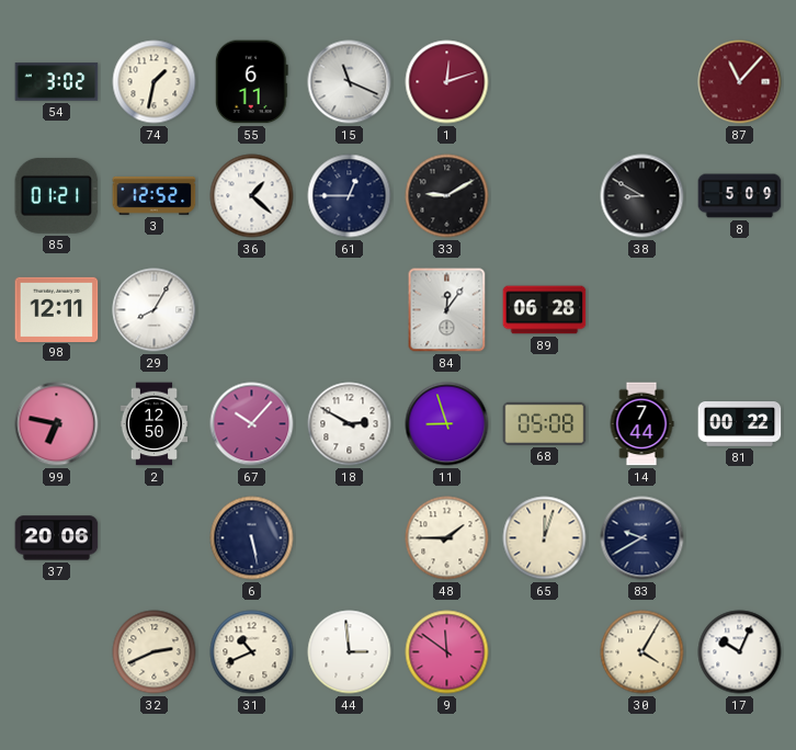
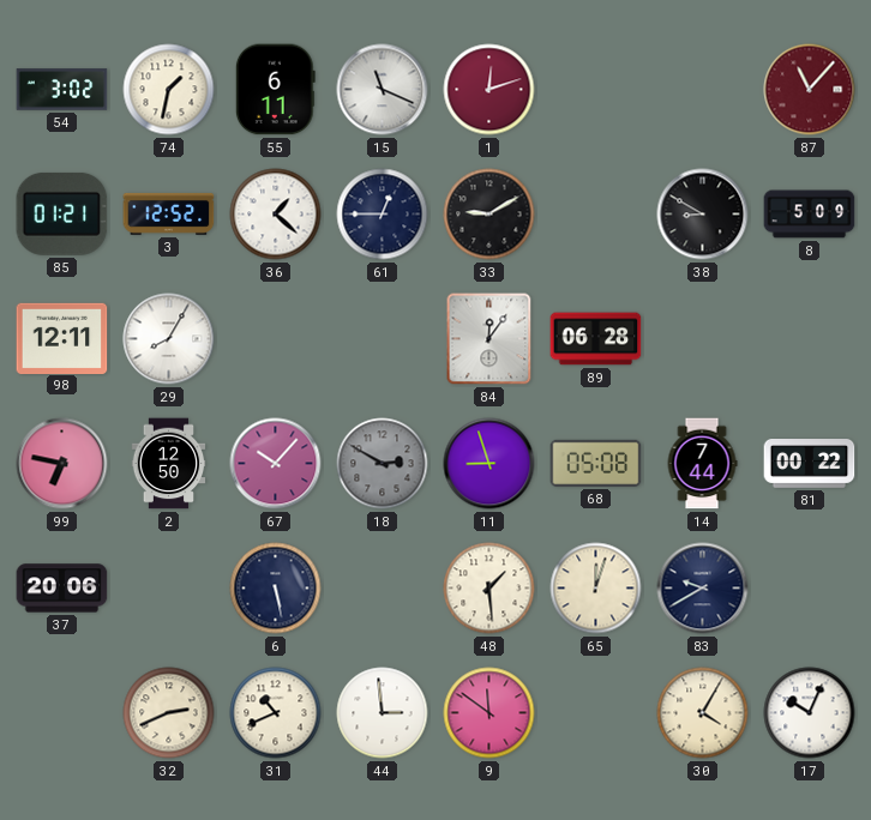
18 dial: white -> grey
48: 1:45 -> 1:29
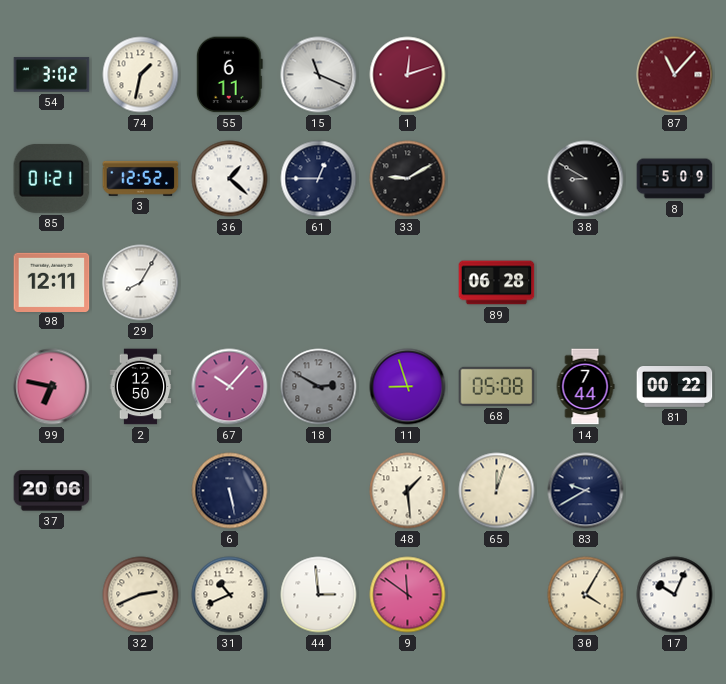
84: 12:06 -> none
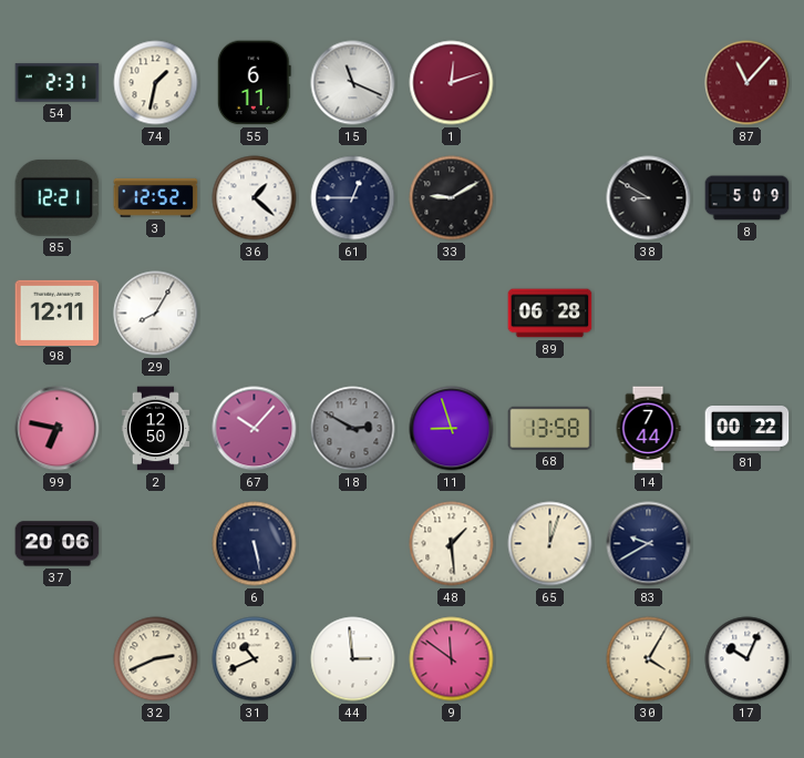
54: 3:02 -> 2:31
85: 01:21 -> 12:21
68: 05:08 -> 13:58
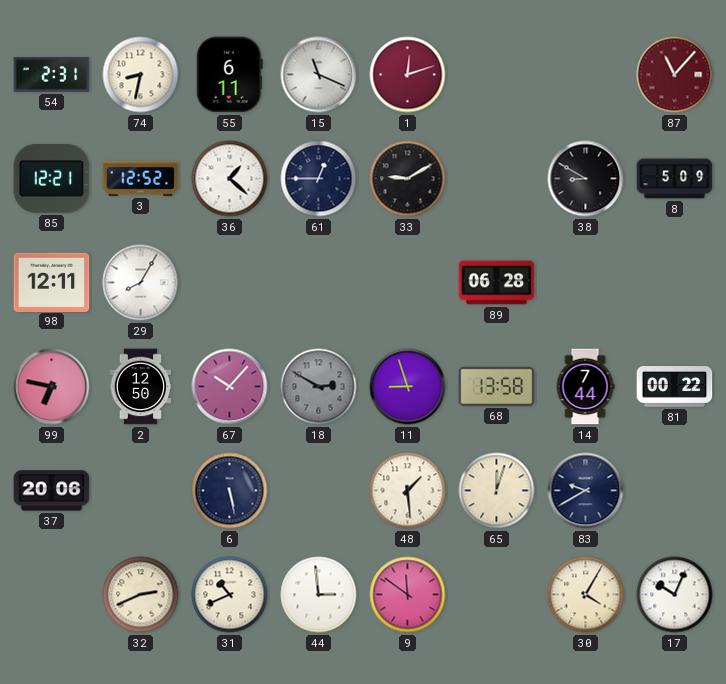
74: 1:32 -> 8:32
